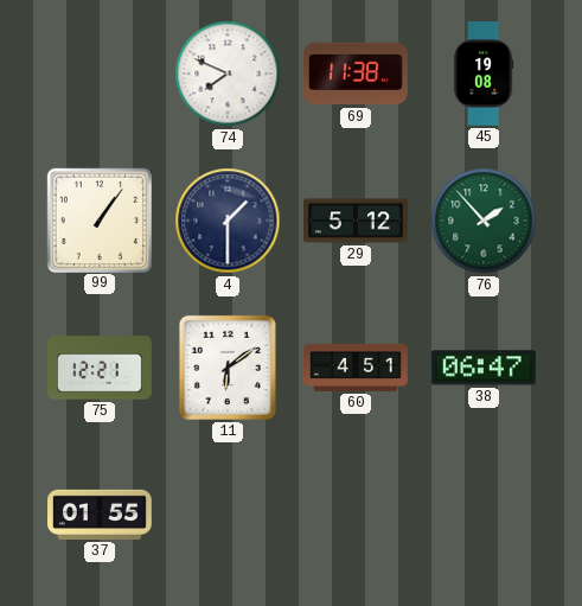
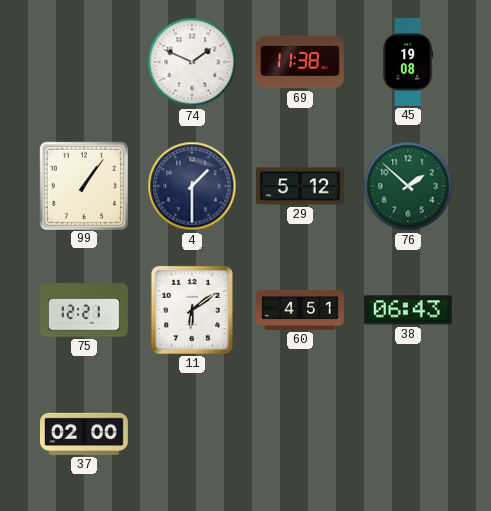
74: 7:49 -> 1:49
76: 1:53 -> 1:52
38: 06:47 -> 06:43
37: 01:55 -> 02:00
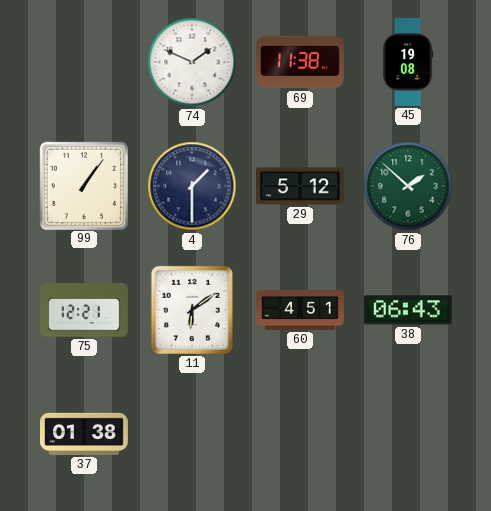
37: 02:00 -> 01:38
